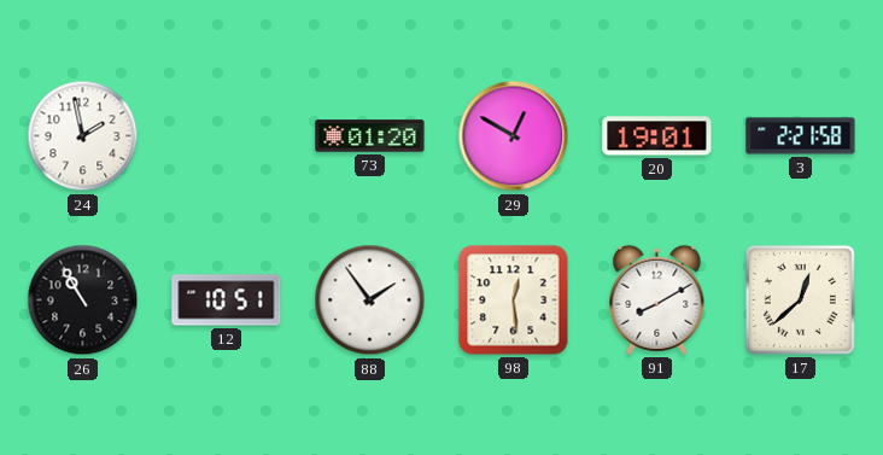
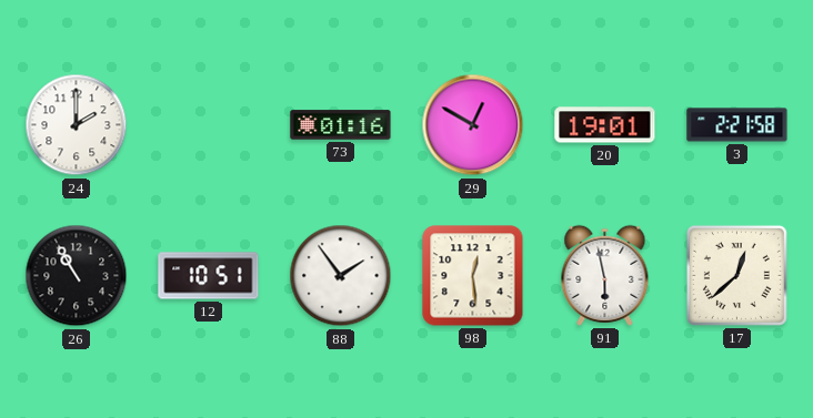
24: 1:58 -> 2:00
73: 01:20 -> 01:16
91: 8:10 -> 5:58
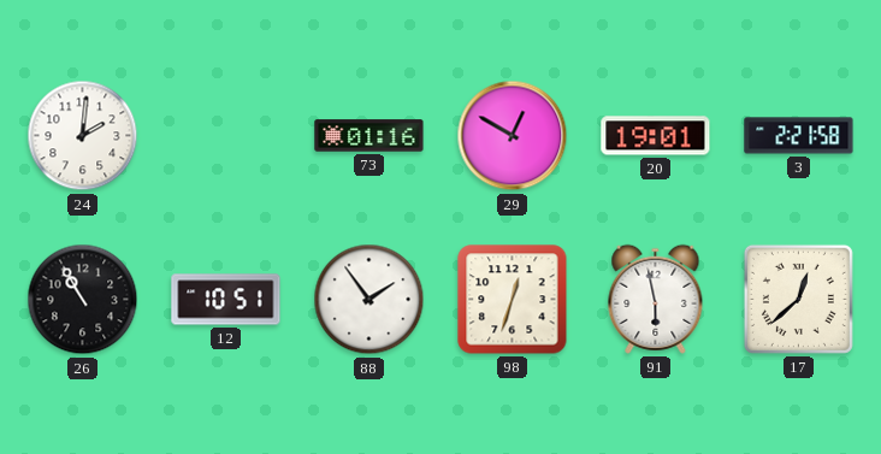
24: 2:00 -> 2:01
98: 12:29 -> 12:33
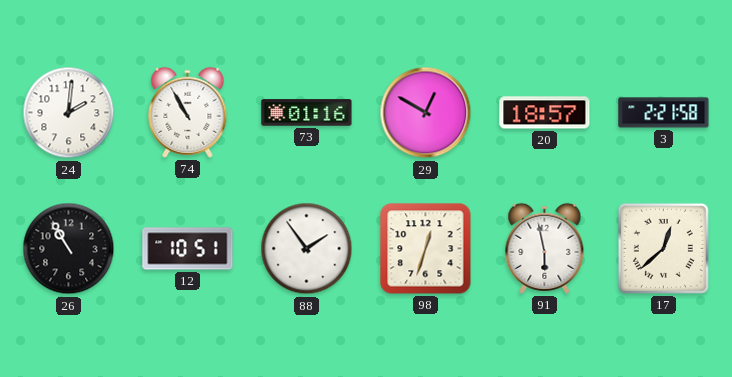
74: none -> 10:55
20: 19:01 -> 18:57
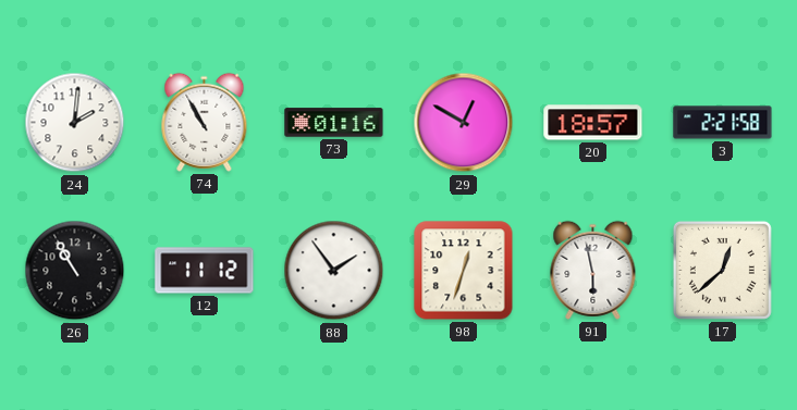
12: 10:51 -> 11:12
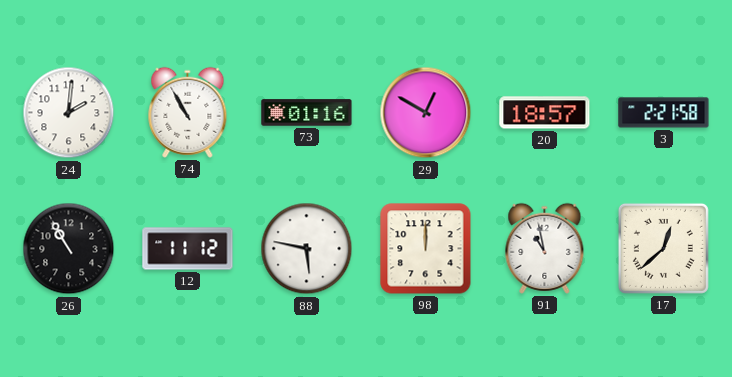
88: 1:54 -> 5:47
98: 12:33 -> 12:00
91: 5:58 -> 10:58
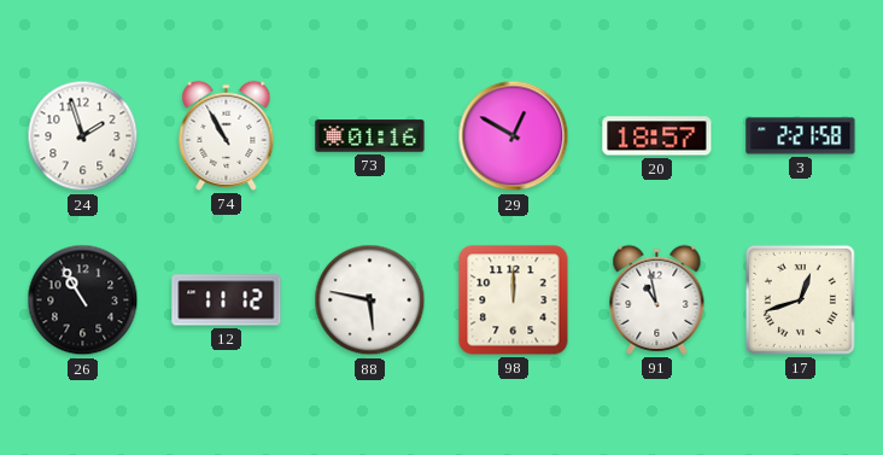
24: 2:01 -> 1:57
17: 12:38 -> 12:42
